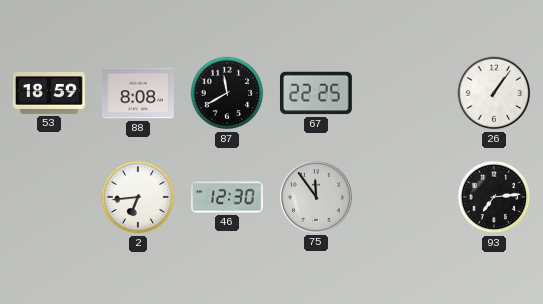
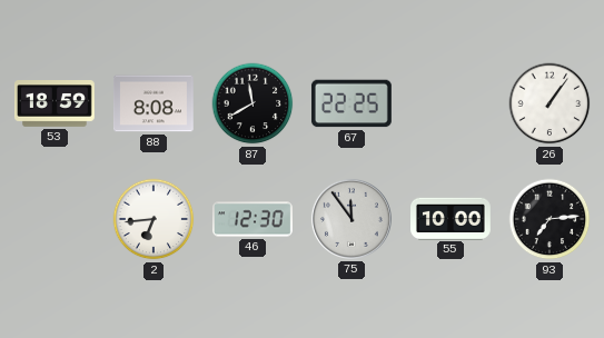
55: none -> 10:00
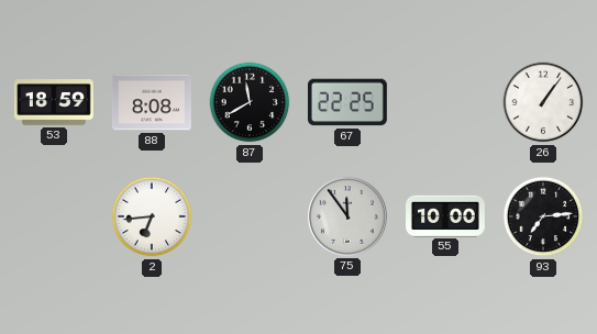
46: 12:30 -> none
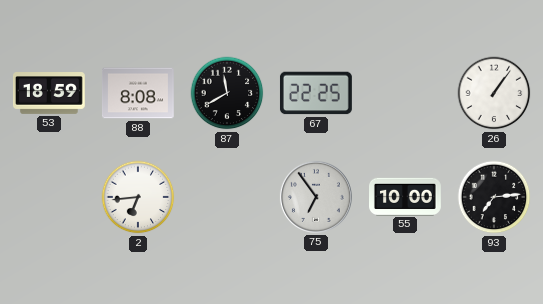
75: 11:54 -> 6:54
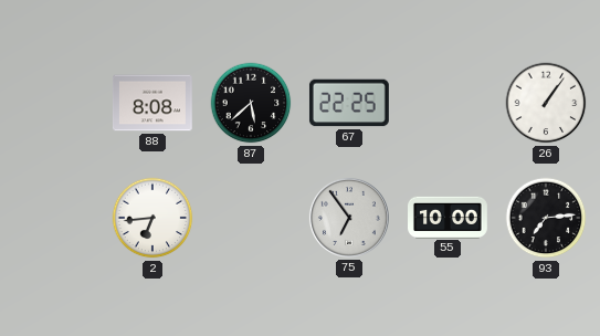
53: 18:59 -> none
87: 11:40 -> 5:38
